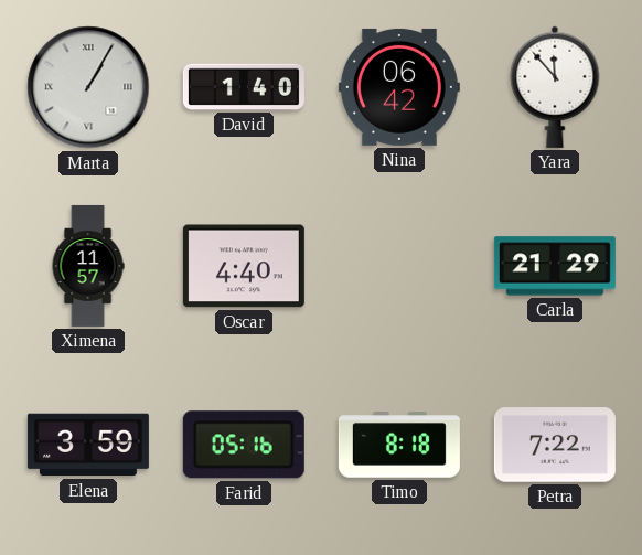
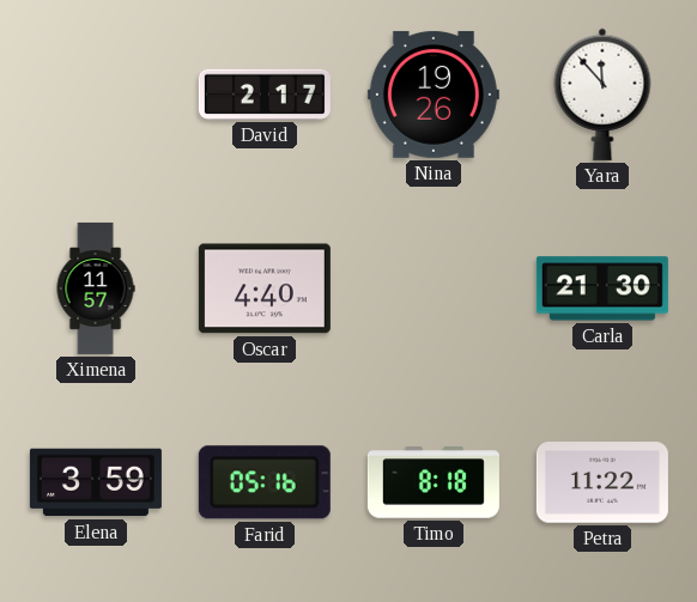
Marta: 1:05 -> none
David: 1:40 -> 2:17
Nina: 06:42 -> 19:26
Carla: 21:29 -> 21:30
Petra: 7:22 -> 11:22
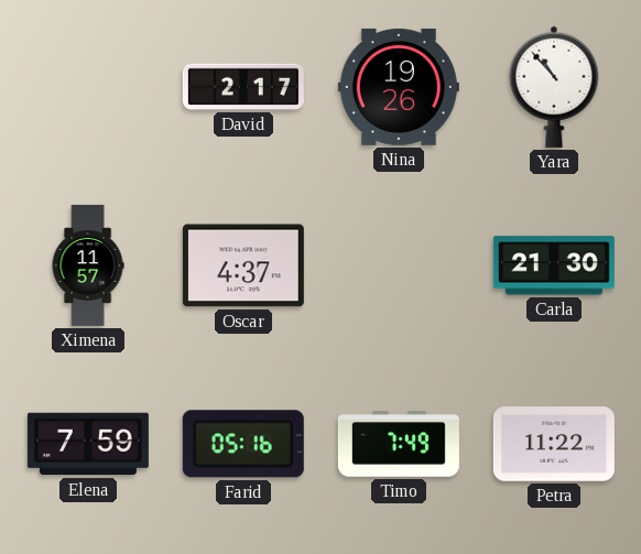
Yara: 11:53 -> 10:53
Oscar: 4:40 -> 4:37
Elena: 3:59 -> 7:59
Timo: 8:18 -> 7:49
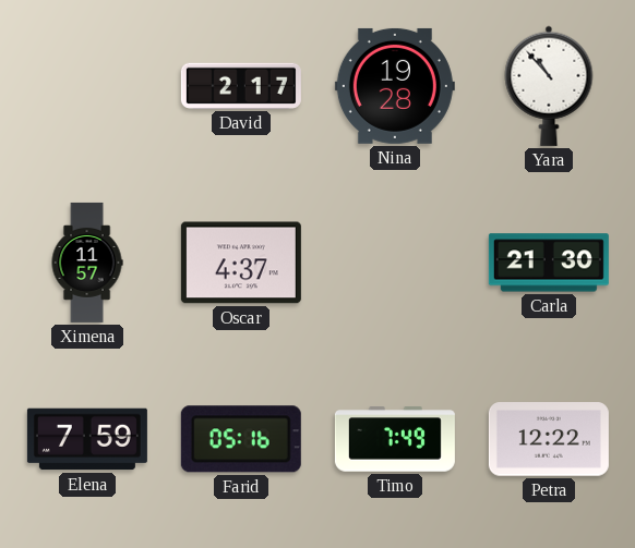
Nina: 19:26 -> 19:28
Petra: 11:22 -> 12:22
